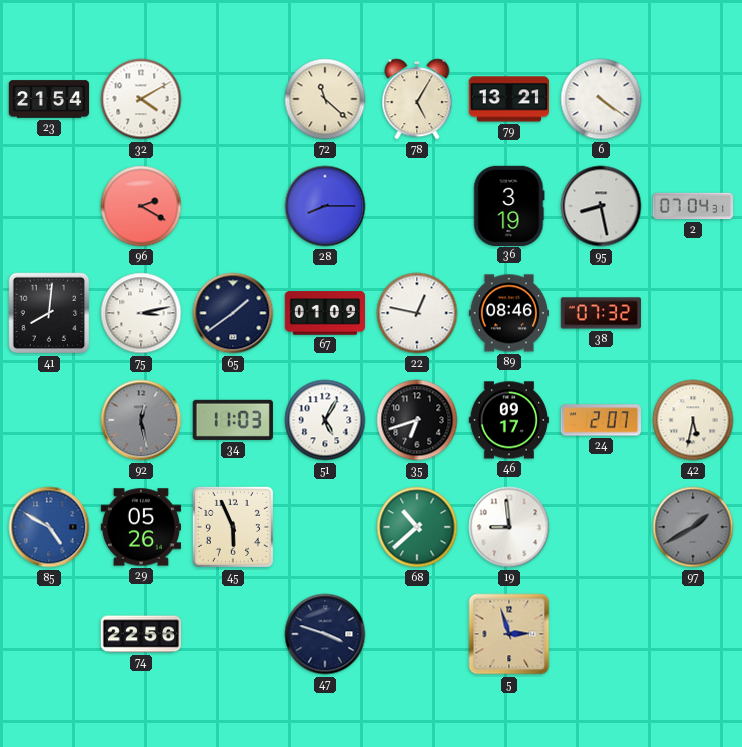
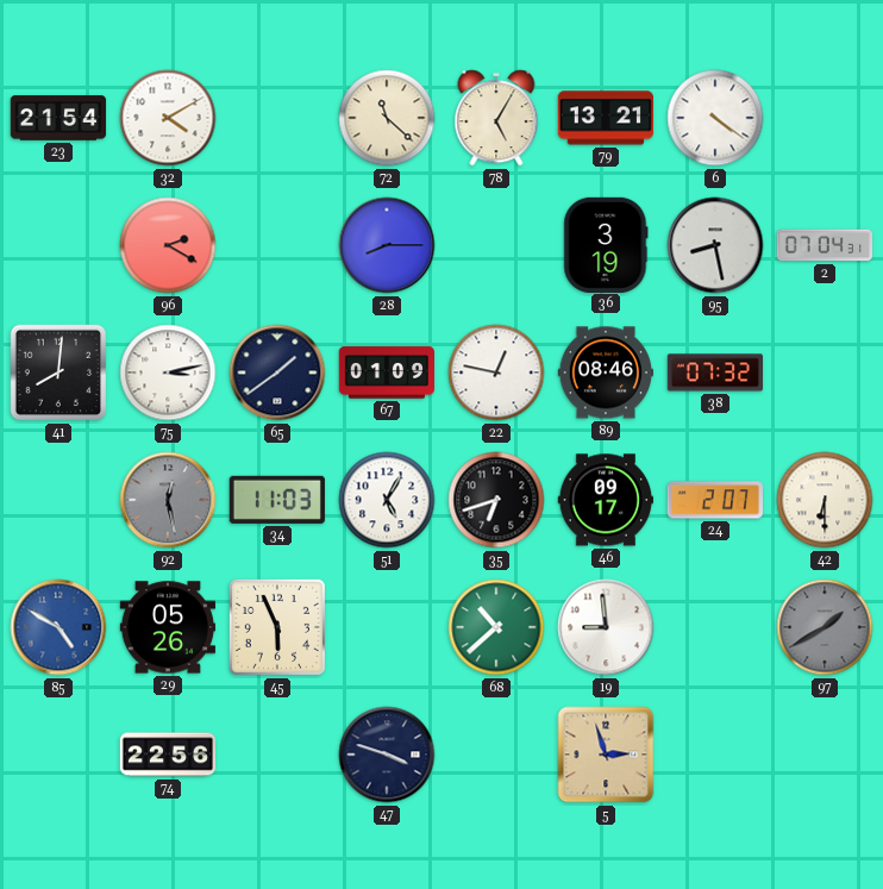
42: 5:32 -> 6:30
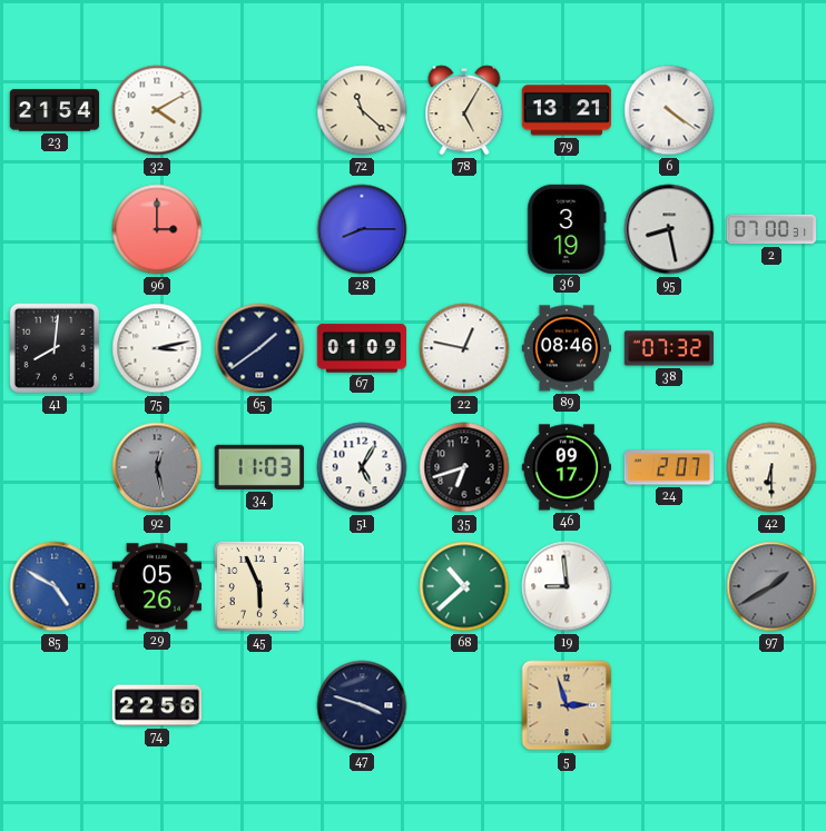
96: 2:20 -> 3:00
2: 07:04 -> 07:00
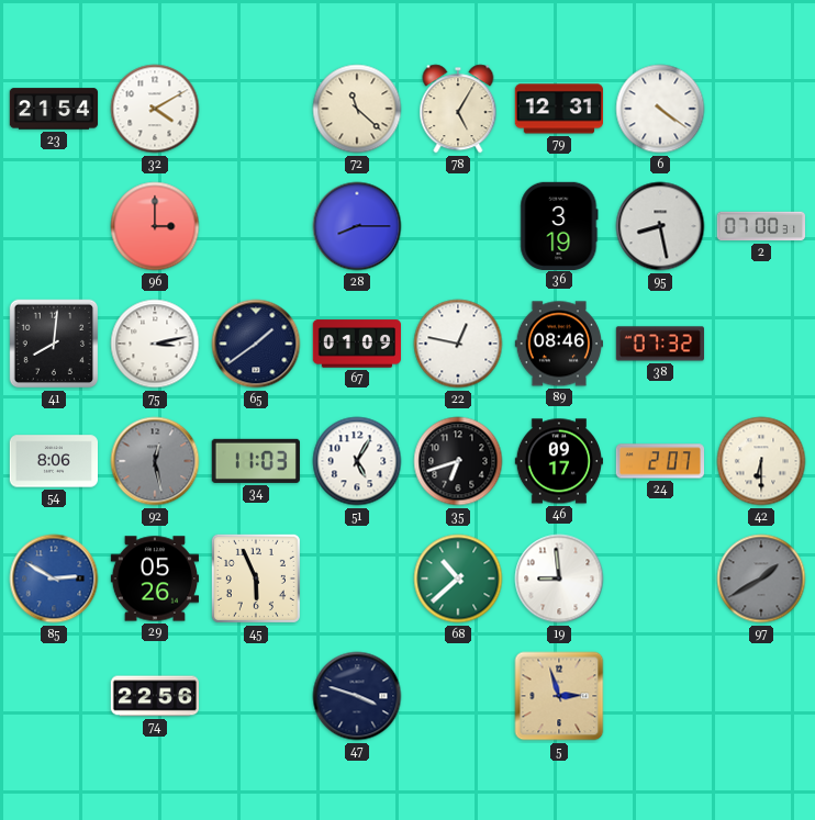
79: 13:21 -> 12:31
54: none -> 8:06
85: 4:50 -> 2:50
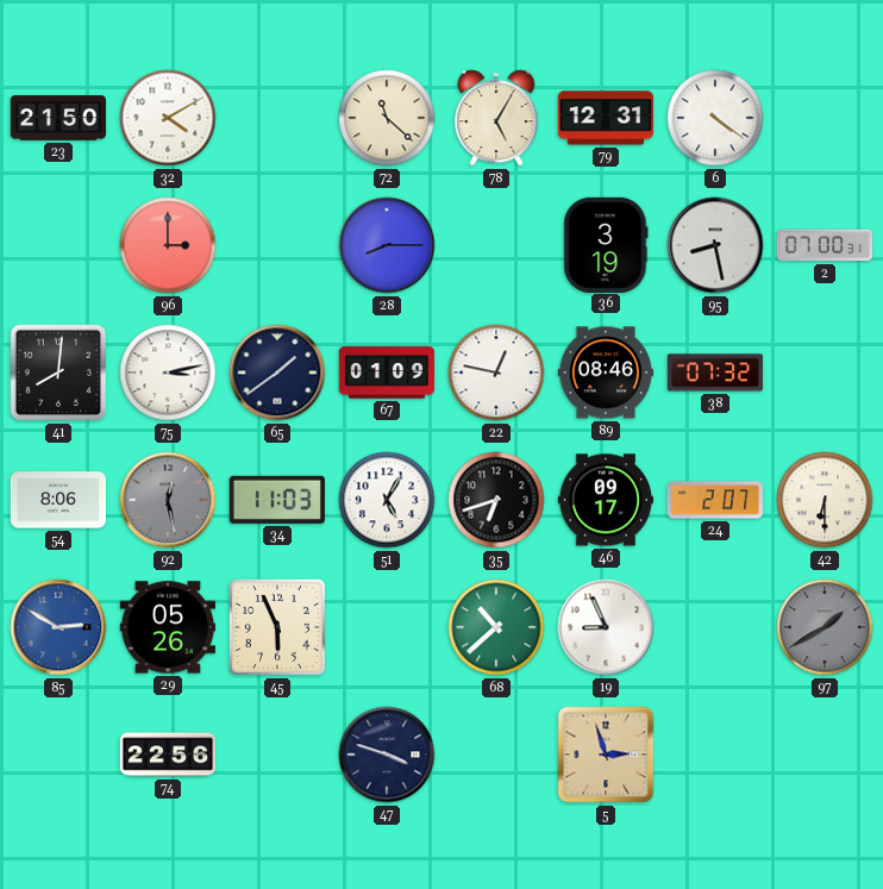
23: 21:54 -> 21:50
19: 8:59 -> 8:56
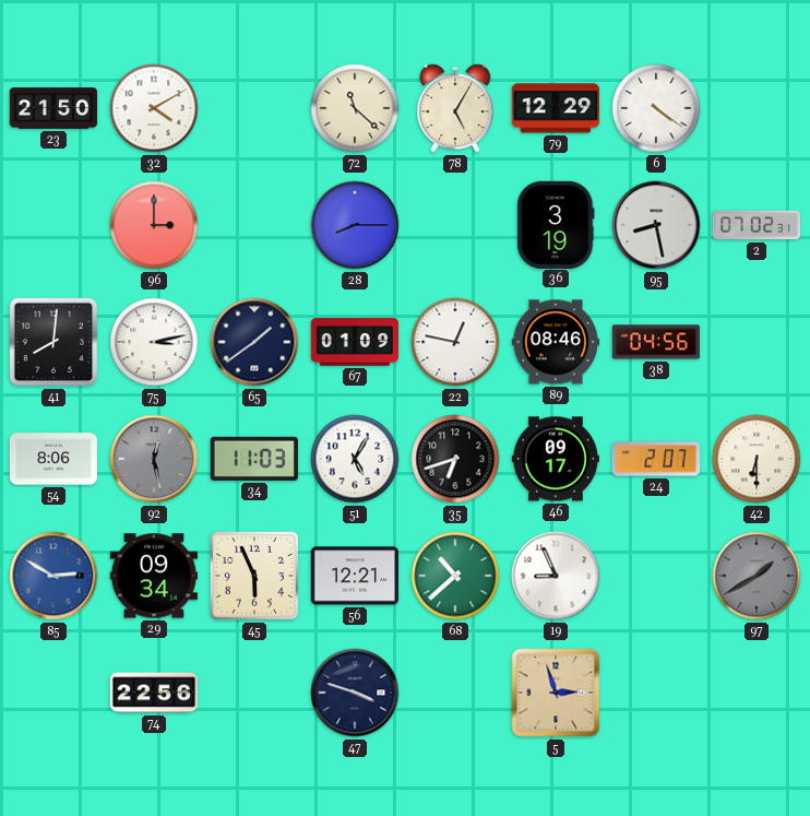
79: 12:31 -> 12:29
2: 07:00 -> 07:02
38: 07:32 -> 04:56
29: 05:26 -> 09:34
56: none -> 12:21
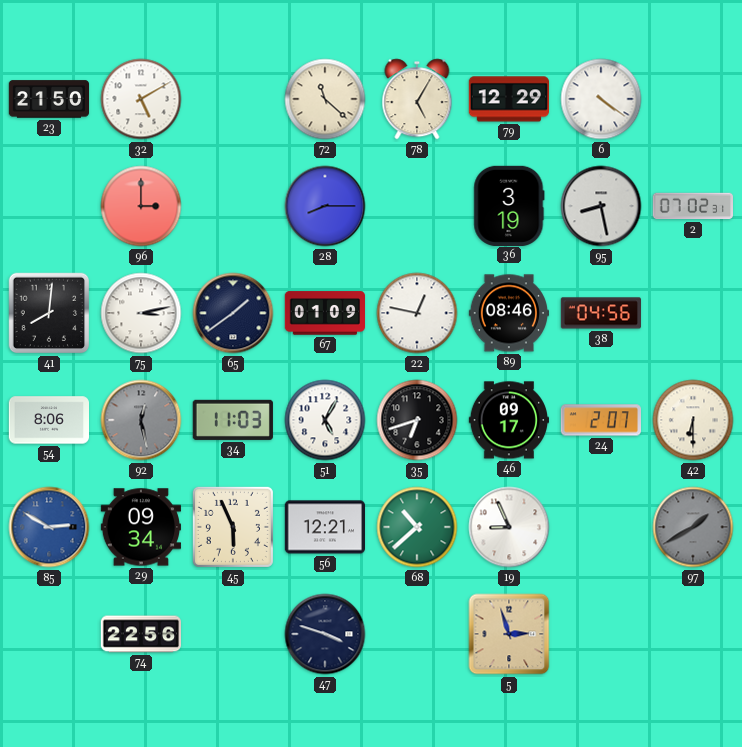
32: 4:10 -> 5:10
